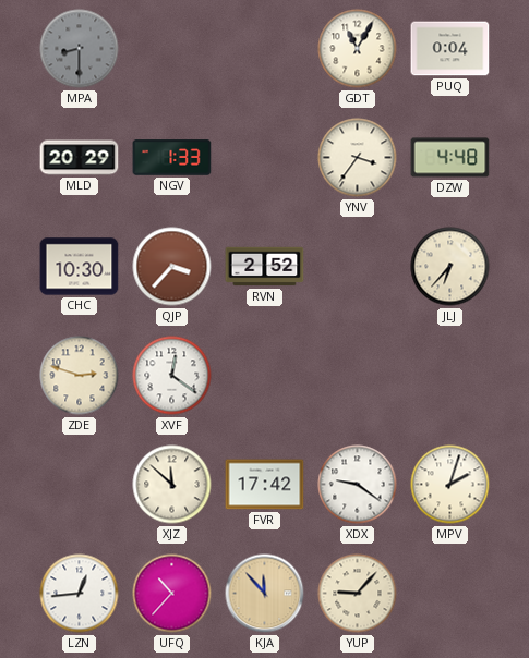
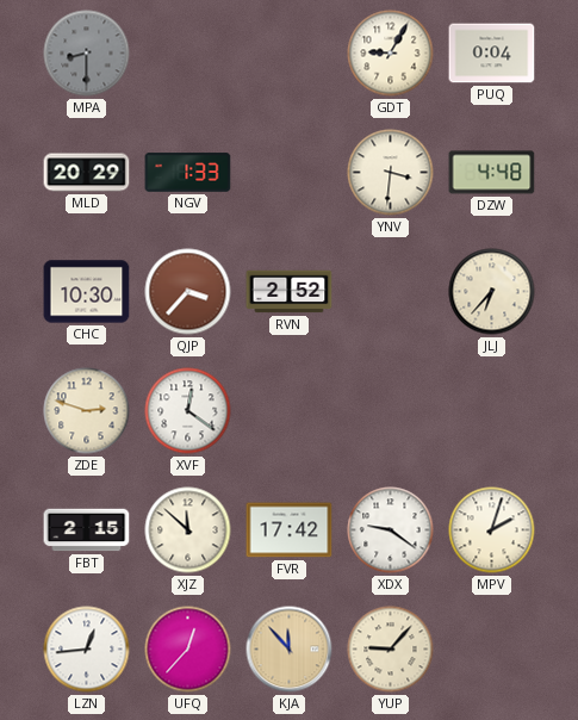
GDT: 11:05 -> 9:05
YNV: 3:36 -> 3:31
FBT: none -> 2:15
UFQ: 10:37 -> 12:37
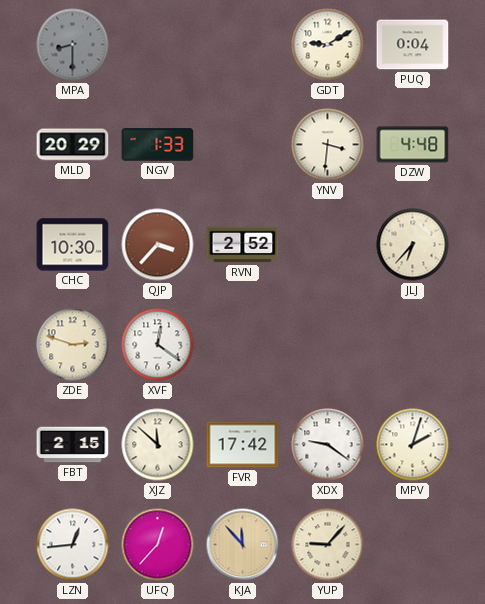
GDT: 9:05 -> 9:10
